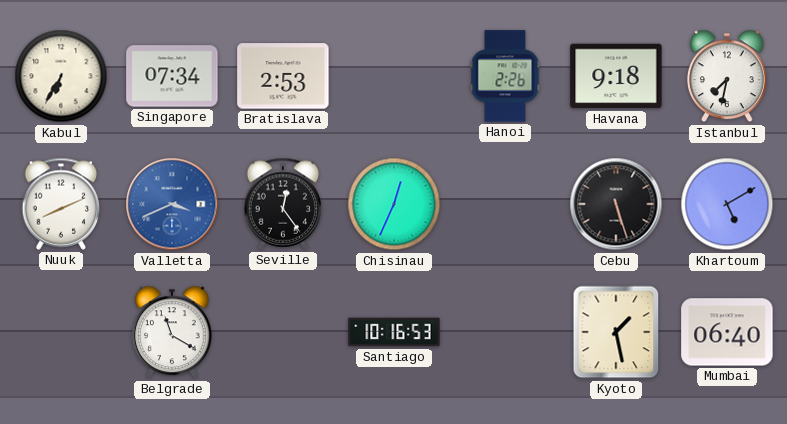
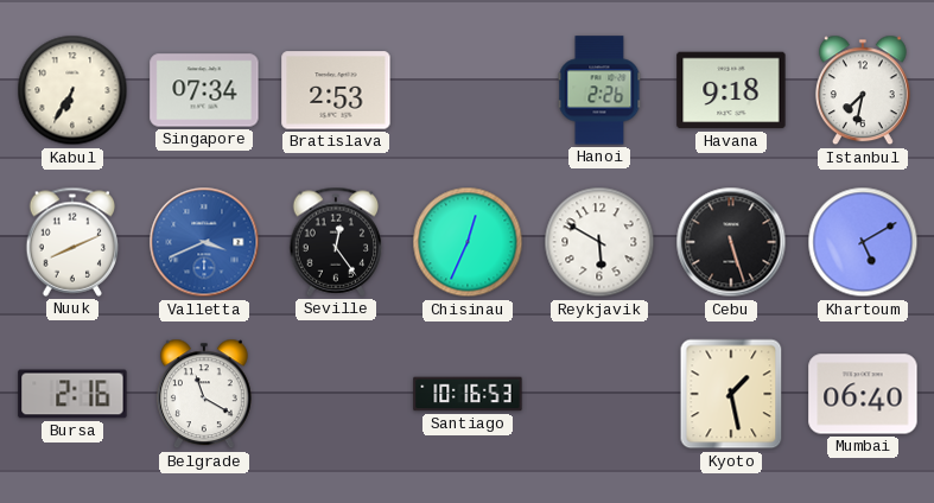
Reykjavik: none -> 5:50
Bursa: none -> 2:16
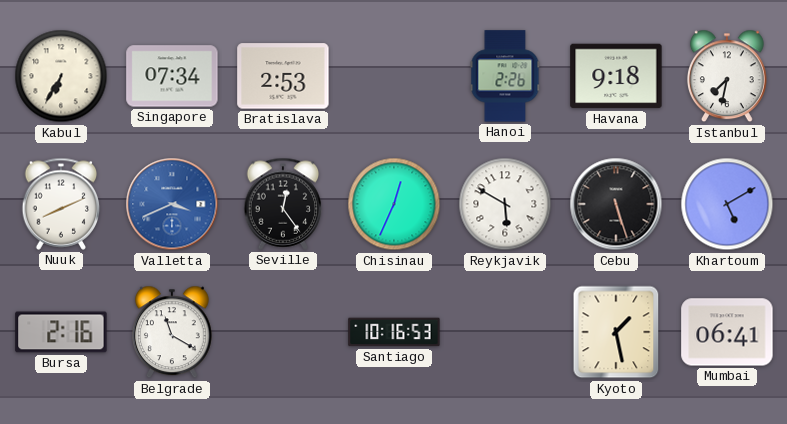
Mumbai: 06:40 -> 06:41
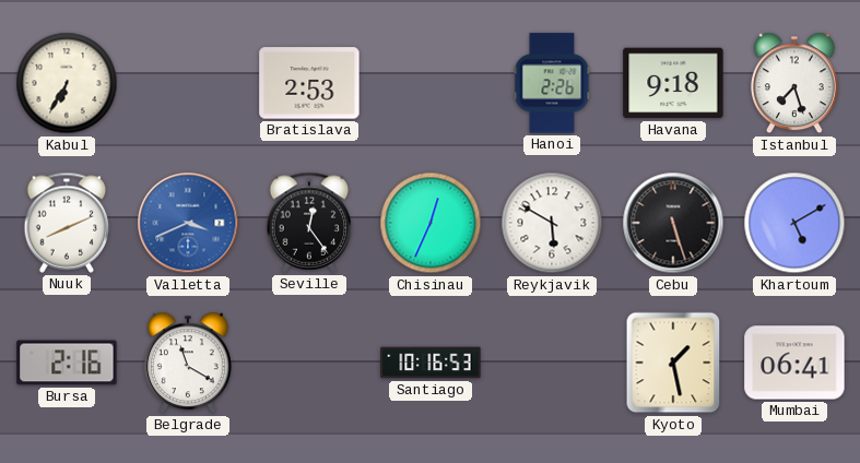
Singapore: 07:34 -> none
Istanbul: 7:32 -> 7:27
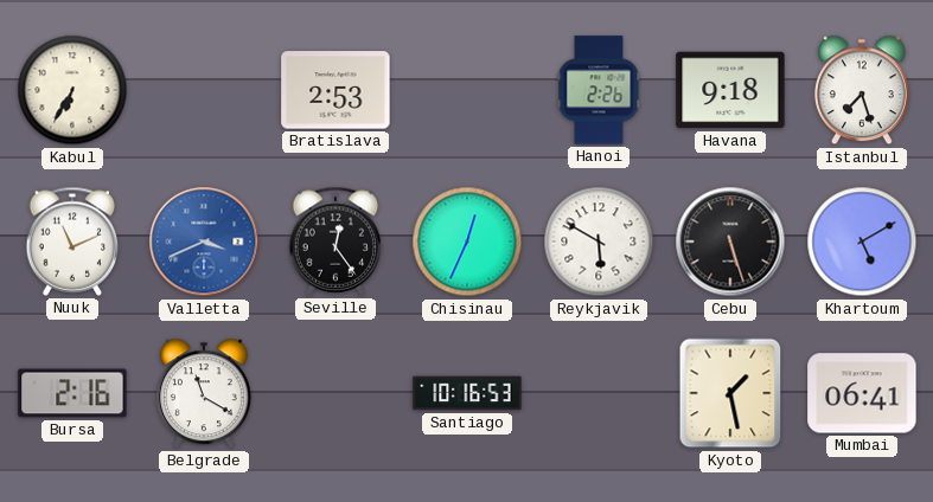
Nuuk: 8:11 -> 11:11
